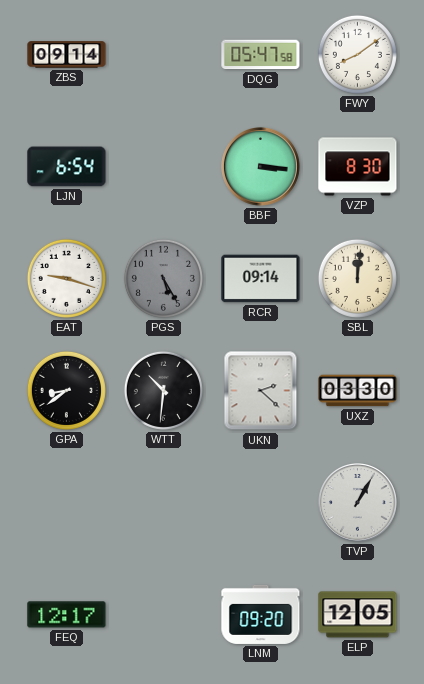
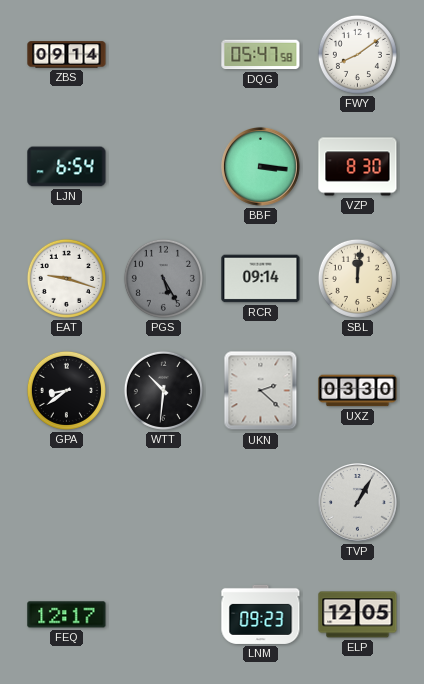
LNM: 09:20 -> 09:23
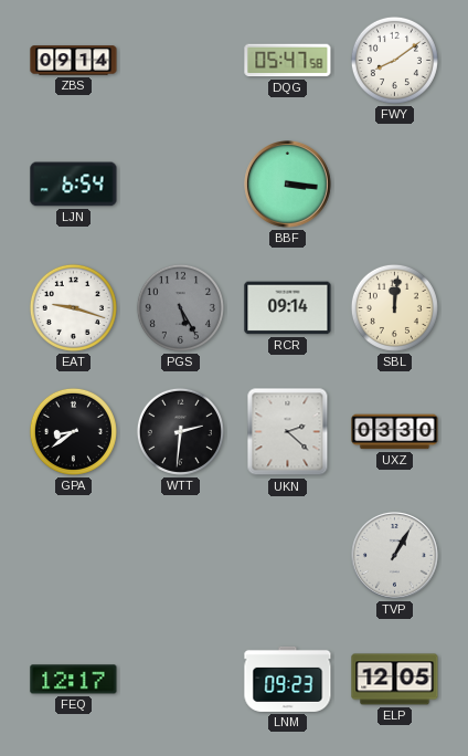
VZP: 8:30 -> none
WTT: 10:31 -> 2:31
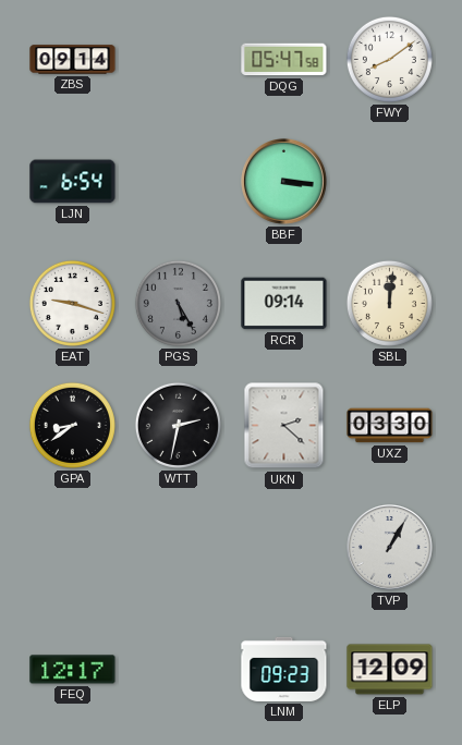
WTT: 2:31 -> 2:32
ELP: 12:05 -> 12:09
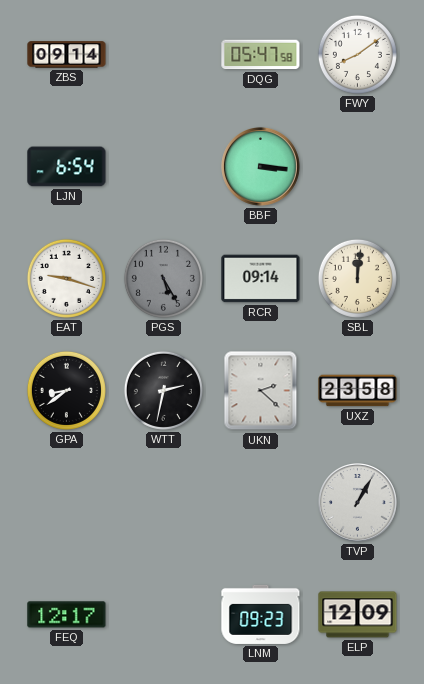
UXZ: 03:30 -> 23:58
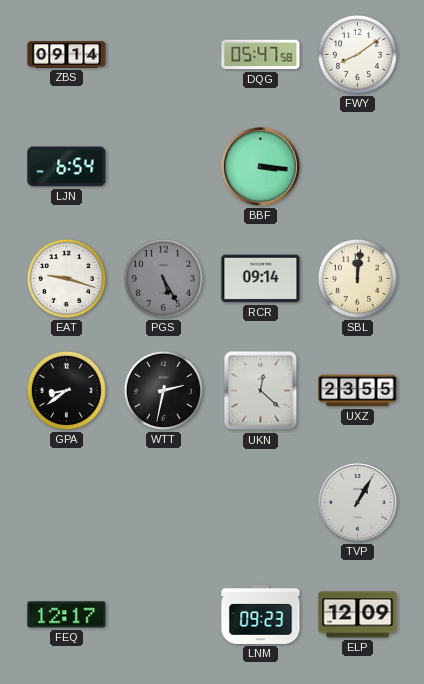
UKN: 2:22 -> 12:22
UXZ: 23:58 -> 23:55
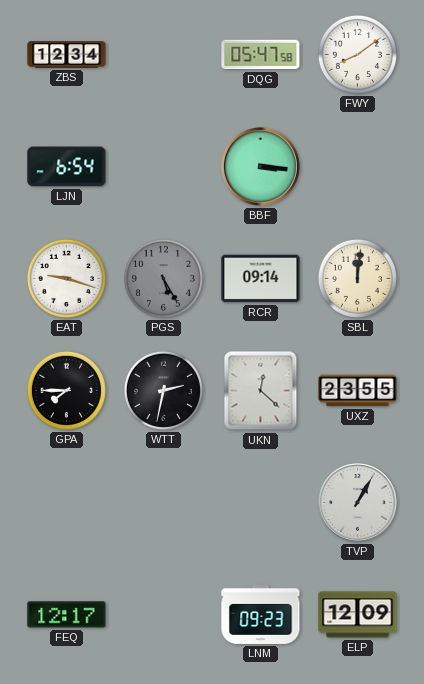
ZBS: 09:14 -> 12:34
GPA: 8:39 -> 7:45
